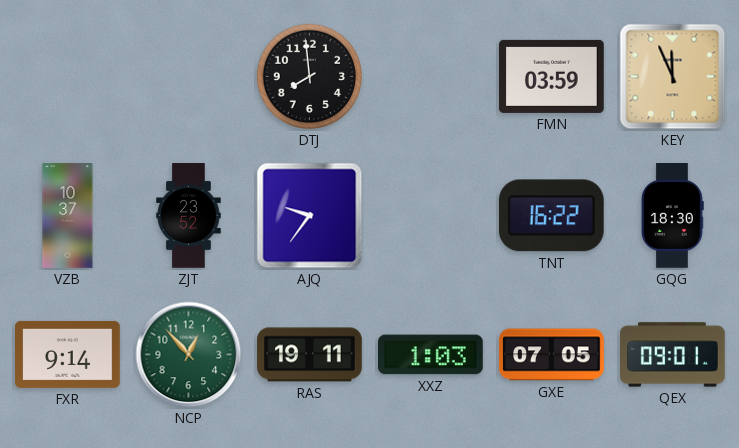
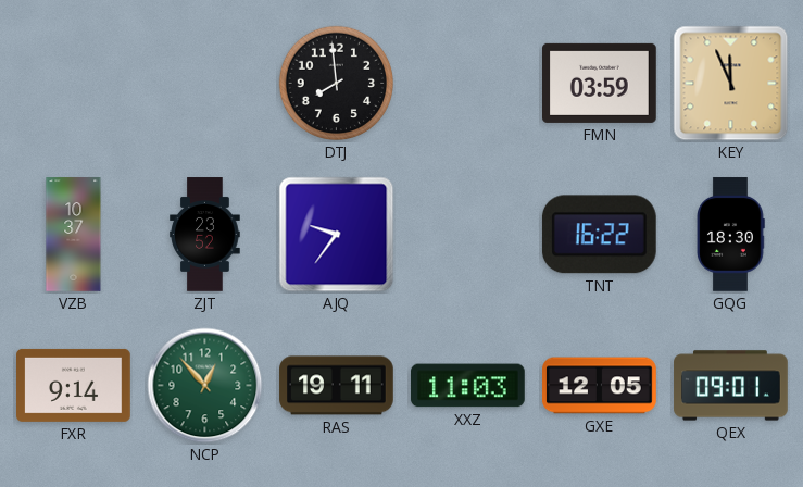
XXZ: 1:03 -> 11:03
GXE: 07:05 -> 12:05
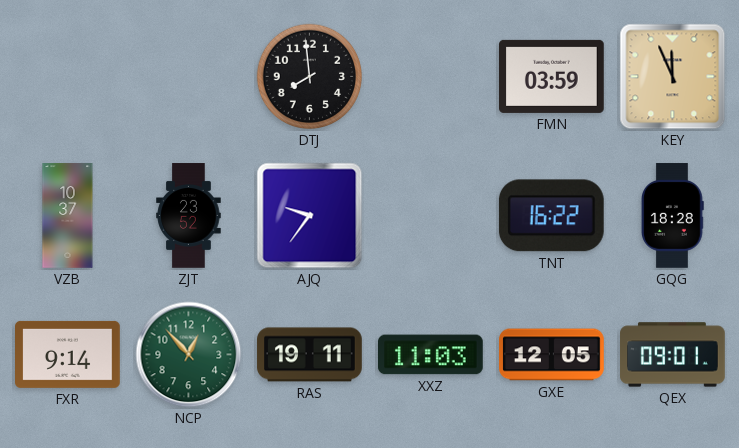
GQG: 18:30 -> 18:28
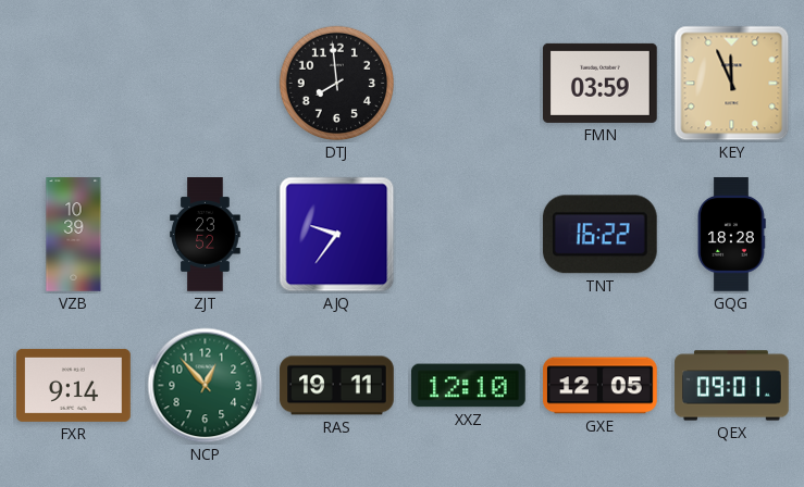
VZB: 10:37 -> 10:39
XXZ: 11:03 -> 12:10
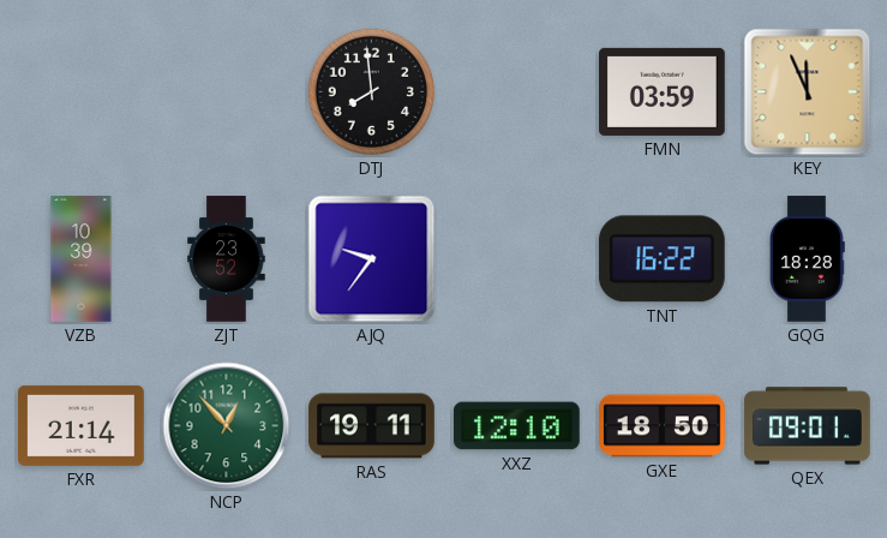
FXR: 9:14 -> 21:14
GXE: 12:05 -> 18:50
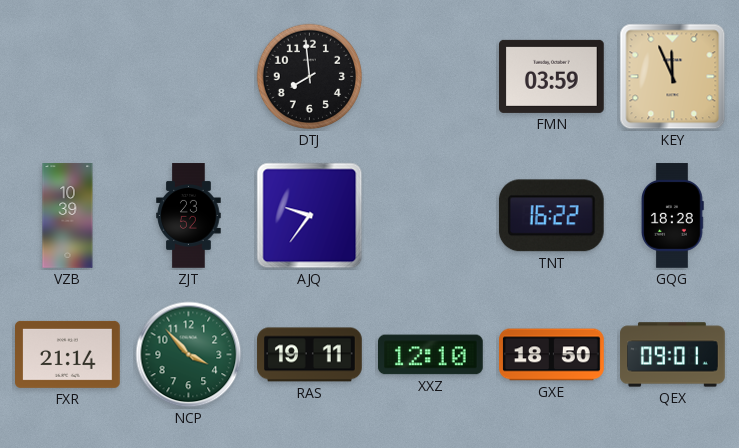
NCP: 12:53 -> 3:53
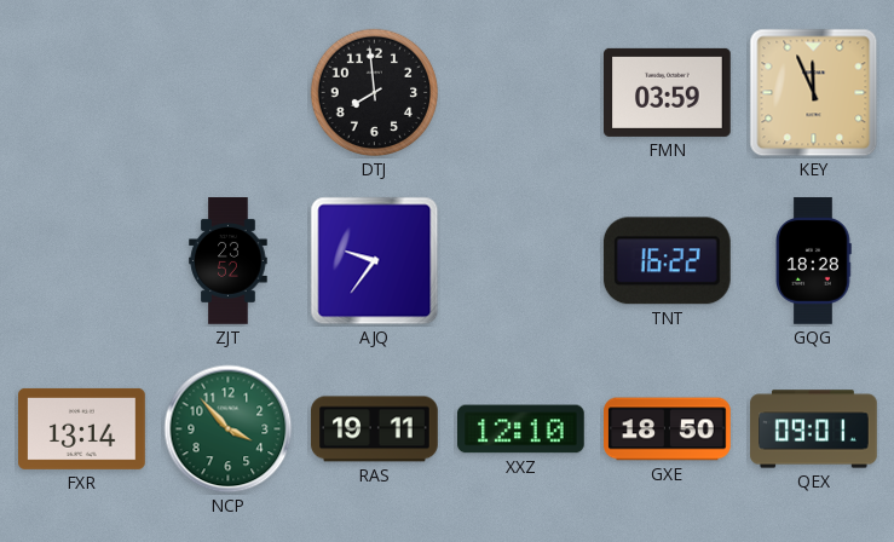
VZB: 10:39 -> none
FXR: 21:14 -> 13:14
